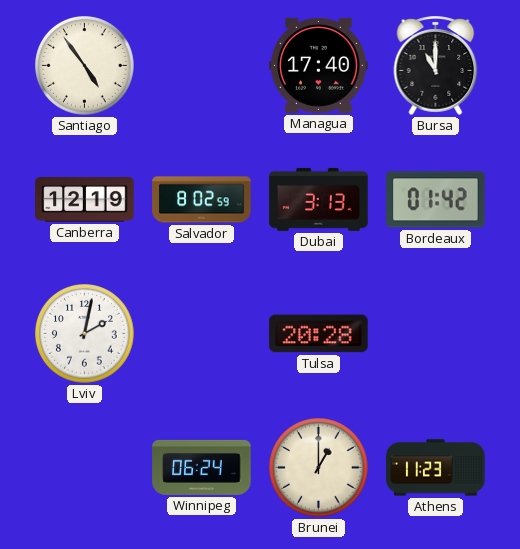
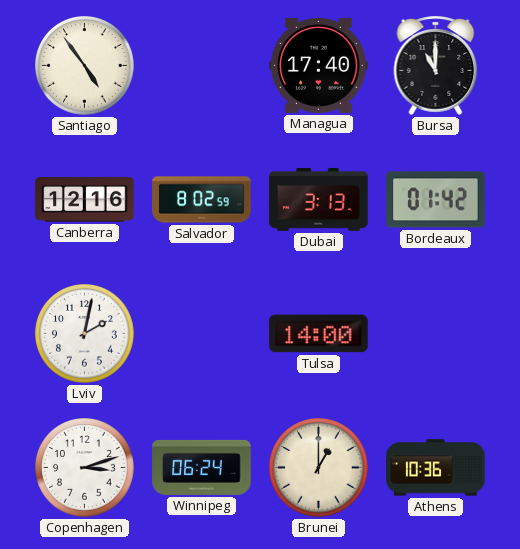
Canberra: 12:19 -> 12:16
Tulsa: 20:28 -> 14:00
Copenhagen: none -> 3:12
Athens: 11:23 -> 10:36
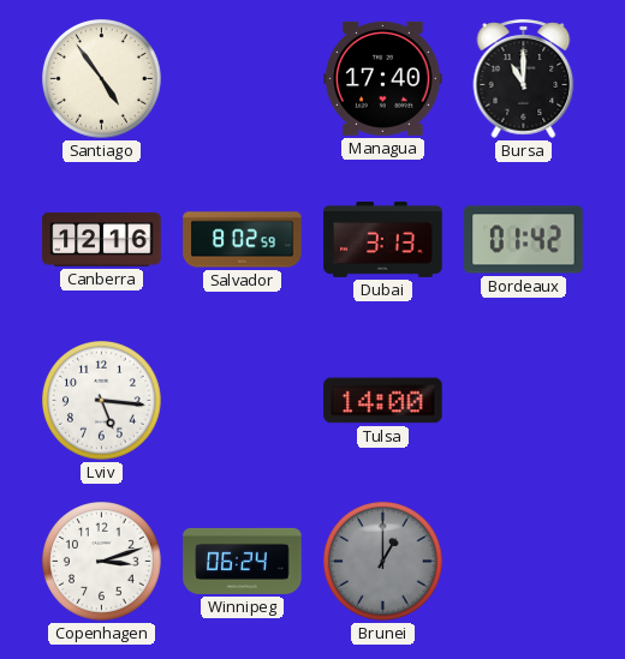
Lviv: 2:02 -> 5:16
Brunei dial: cream -> grey
Athens: 10:36 -> none
